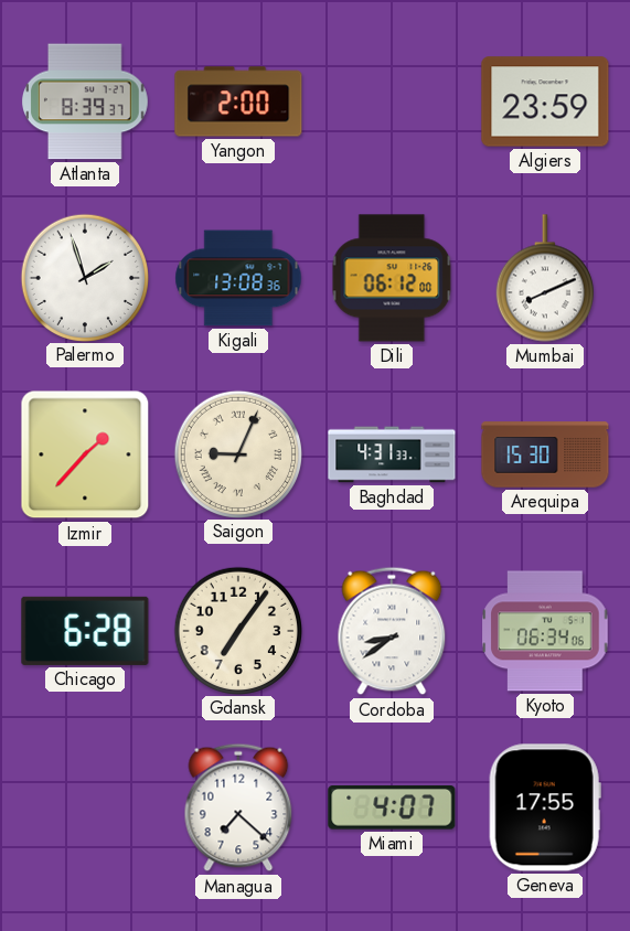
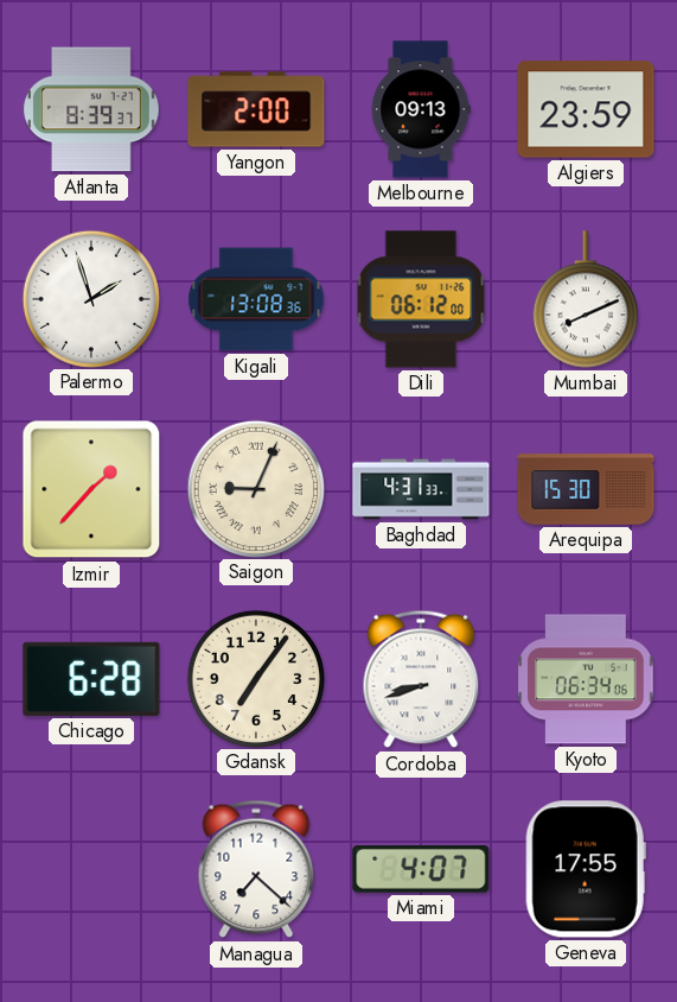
Melbourne: none -> 09:13
Cordoba: 8:39 -> 8:42
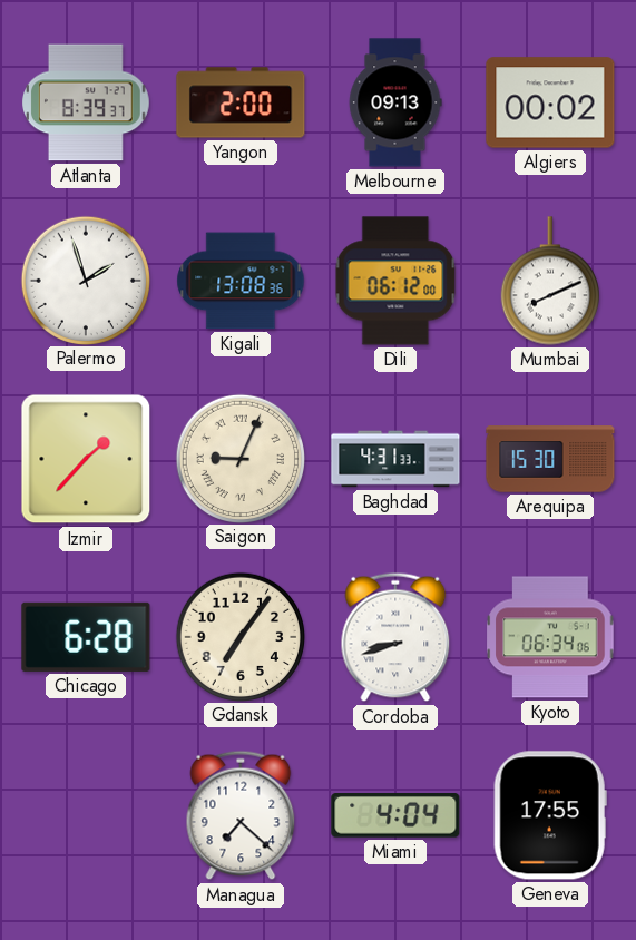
Algiers: 23:59 -> 00:02
Miami: 4:07 -> 4:04
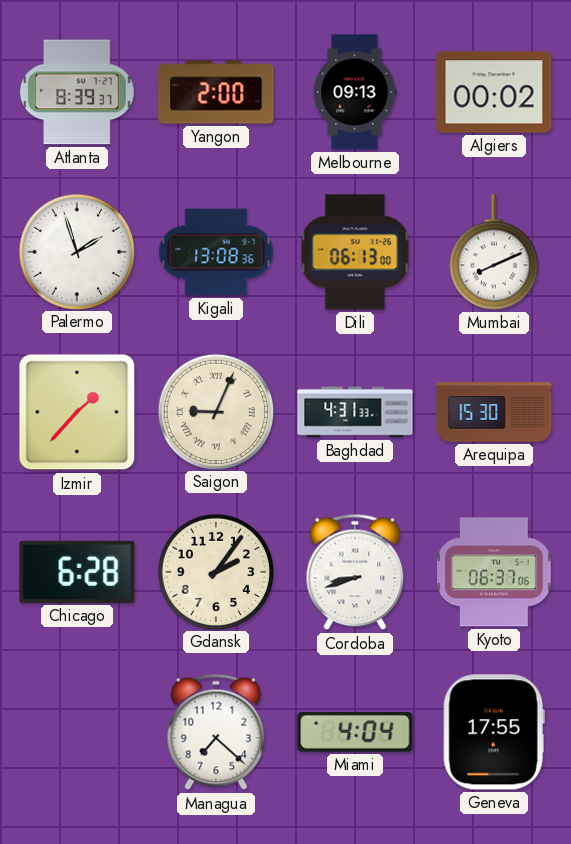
Dili: 06:12 -> 06:13
Gdansk: 7:06 -> 2:06
Kyoto: 06:34 -> 06:37
